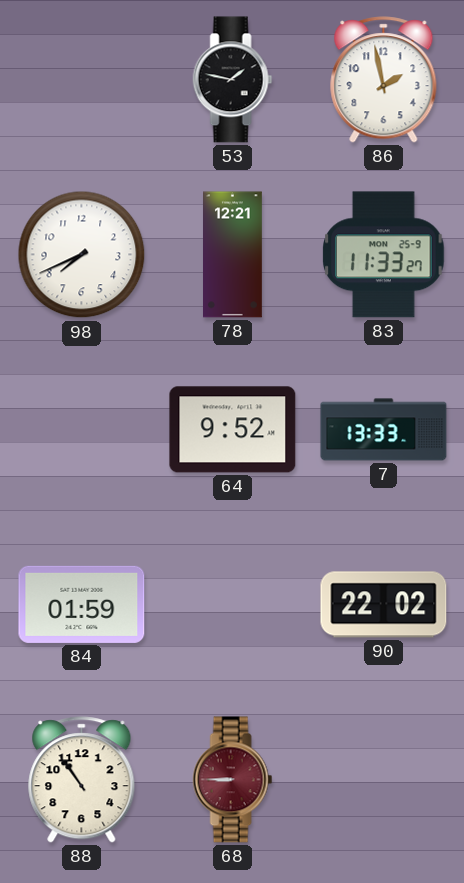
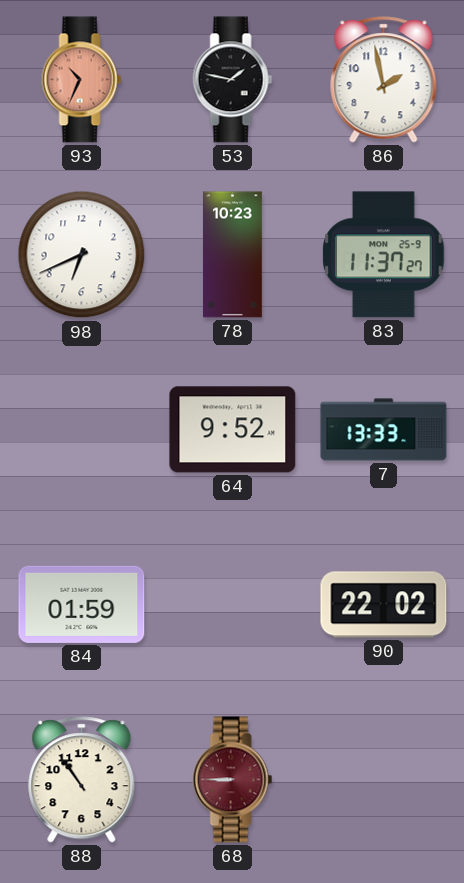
93: none -> 10:34
98: 7:41 -> 6:41
78: 12:21 -> 10:23
83: 11:33 -> 11:37
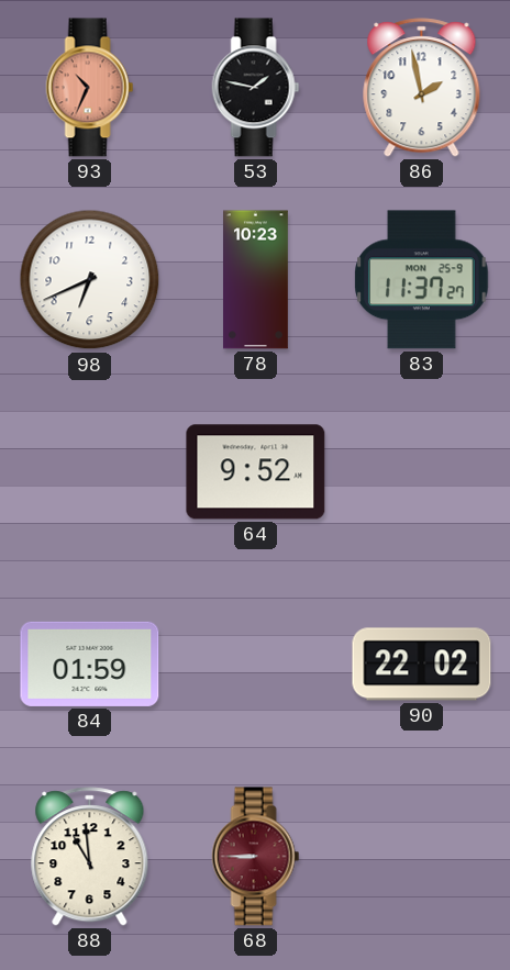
7: 13:33 -> none
88: 10:54 -> 10:59
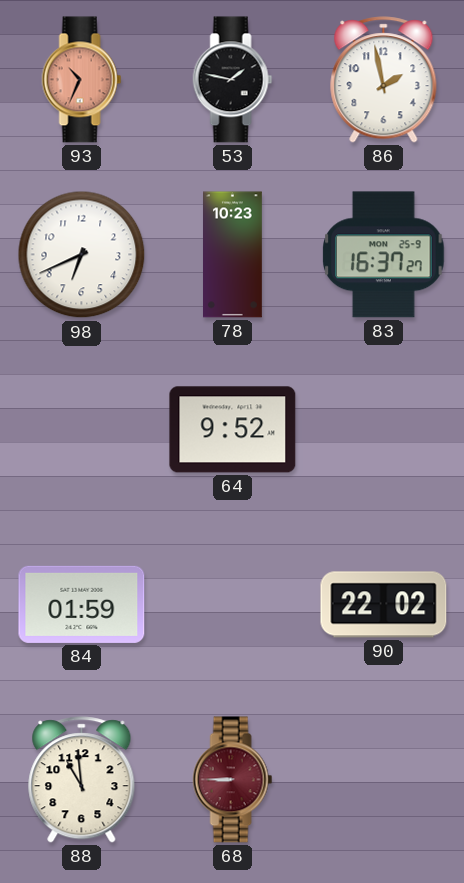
83: 11:37 -> 16:37
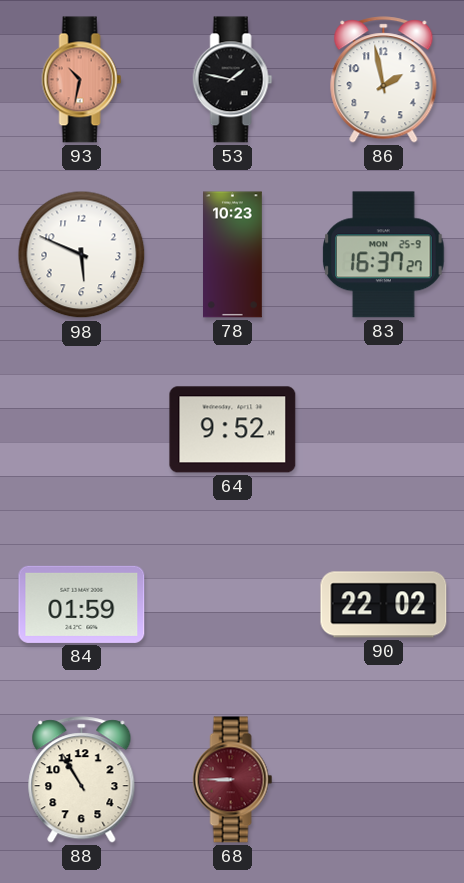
93: 10:34 -> 10:32
98: 6:41 -> 5:49
88: 10:59 -> 10:55
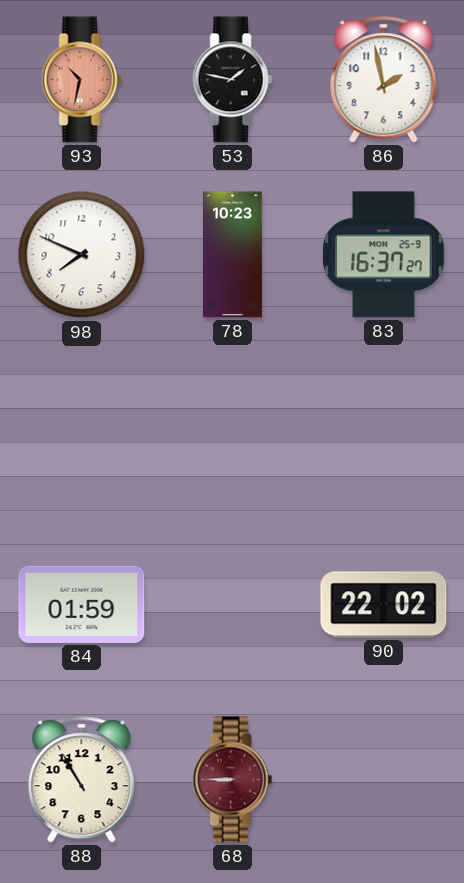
98: 5:49 -> 7:49
64: 9:52 -> none
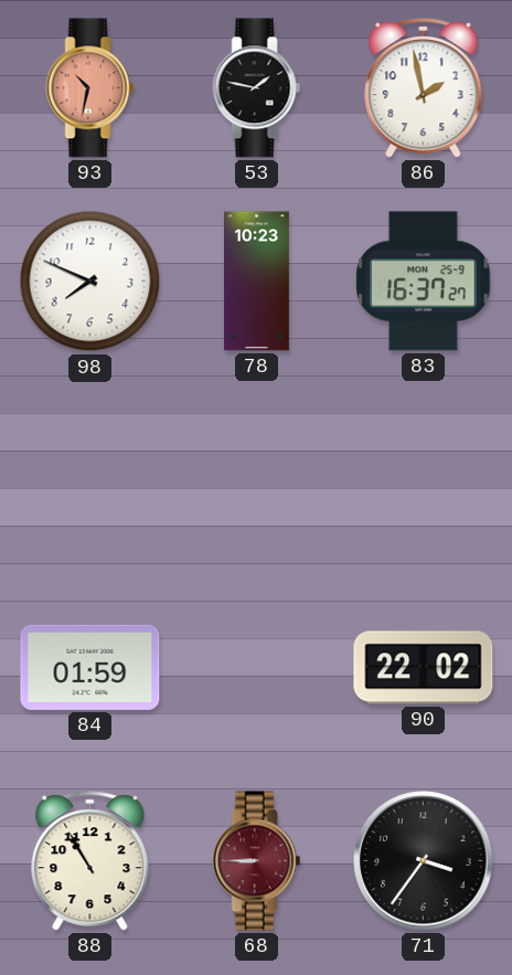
71: none -> 3:36
